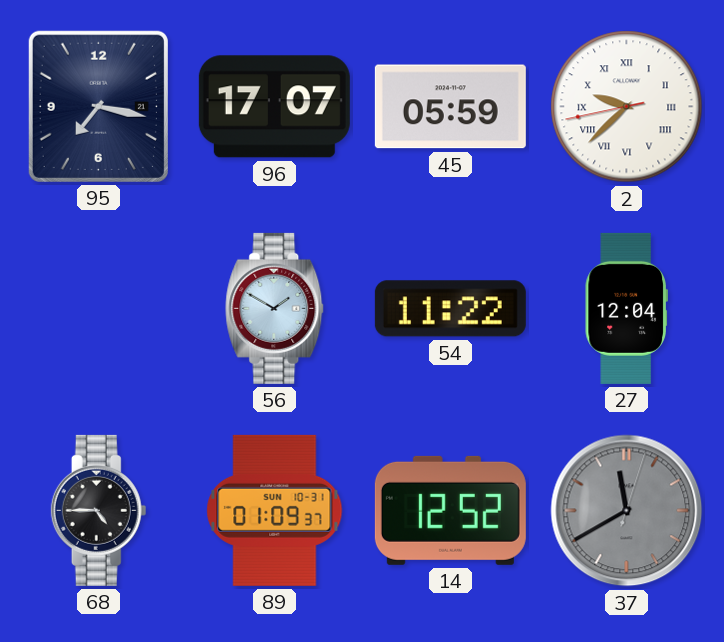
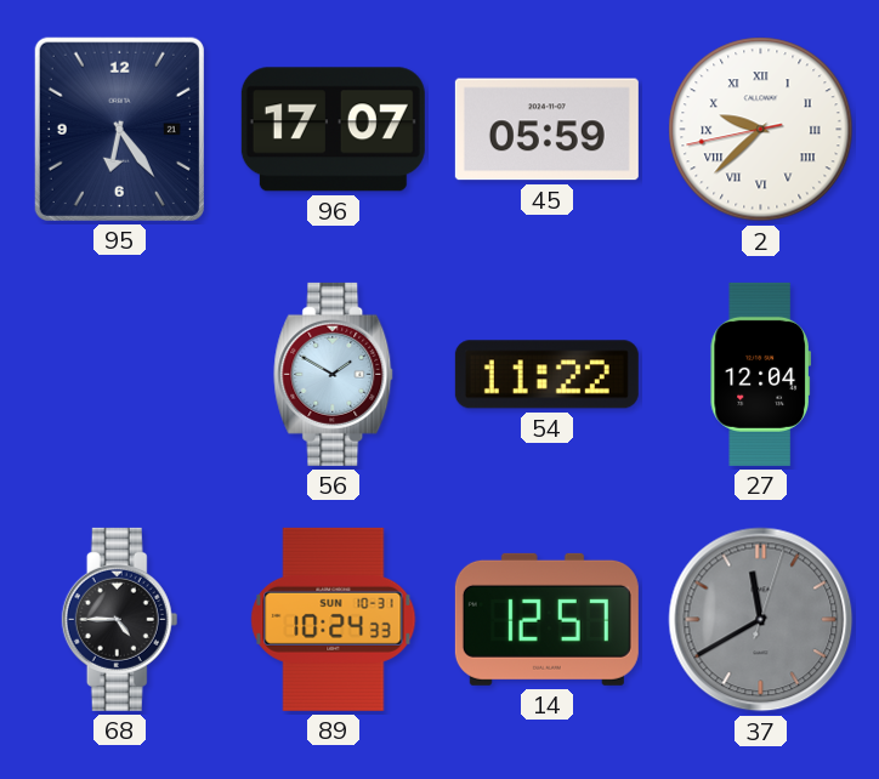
95: 7:17 -> 6:24
89: 01:09 -> 10:24
14: 12:52 -> 12:57
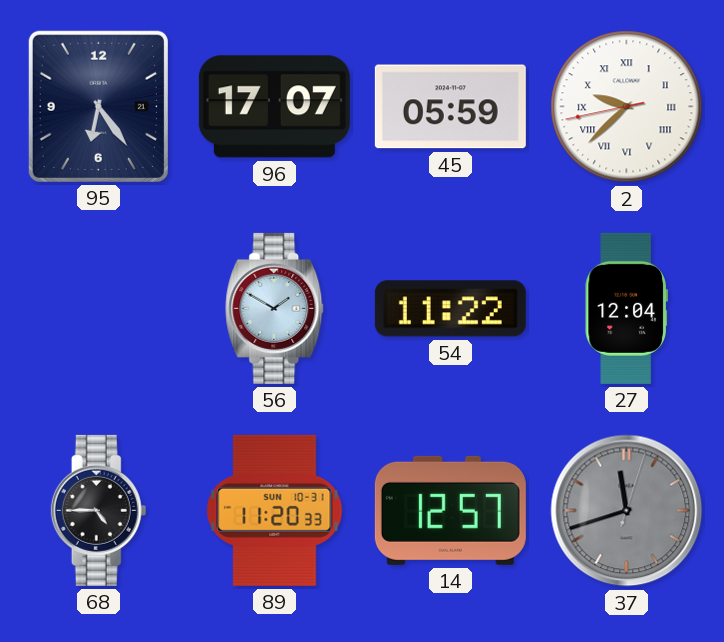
89: 10:24 -> 11:20
37: 11:40 -> 11:42
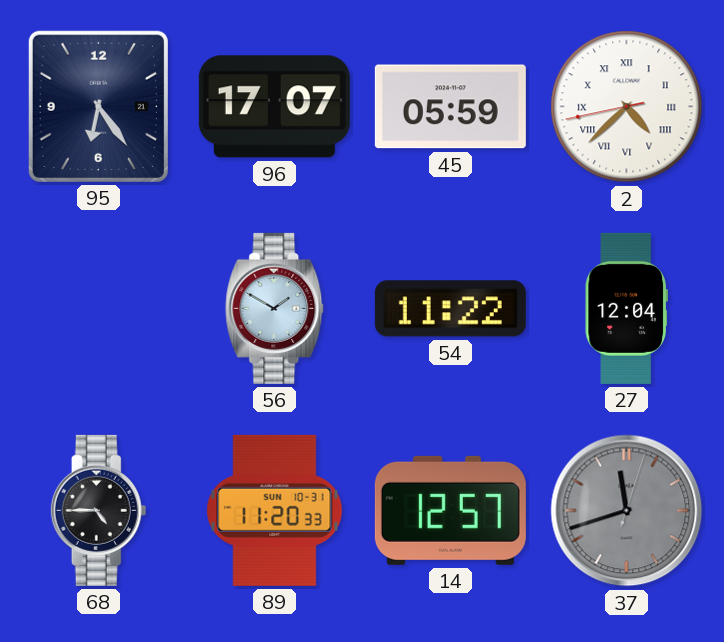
2: 9:37 -> 4:37
